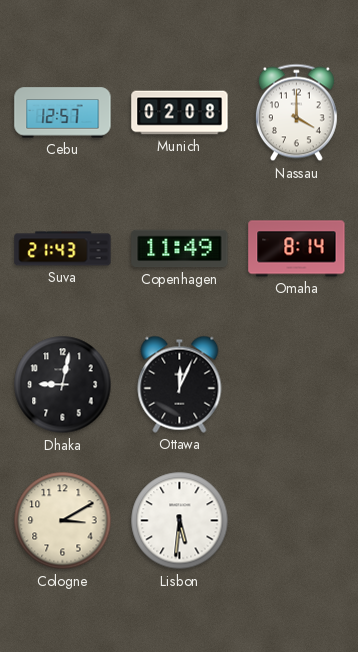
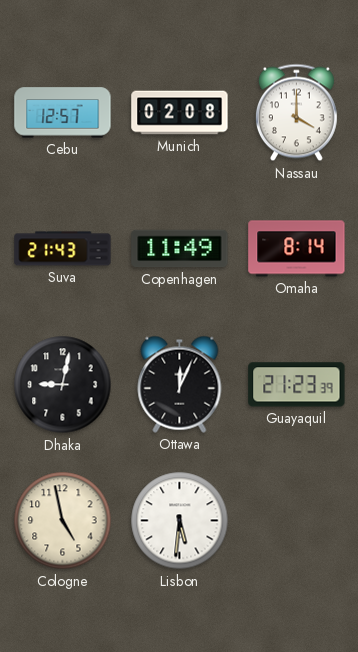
Guayaquil: none -> 21:23
Cologne: 3:10 -> 4:58
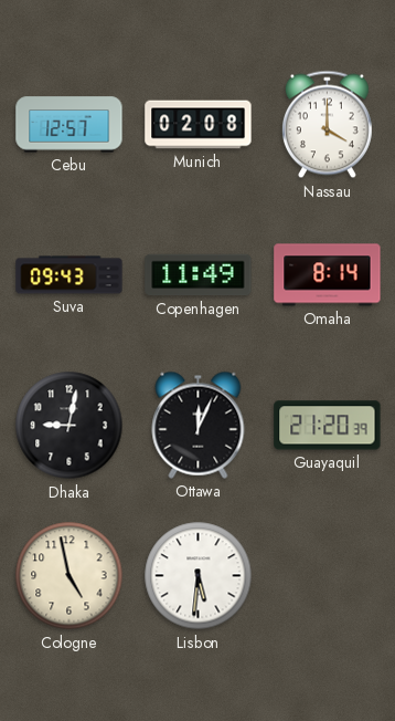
Suva: 21:43 -> 09:43
Guayaquil: 21:23 -> 21:20
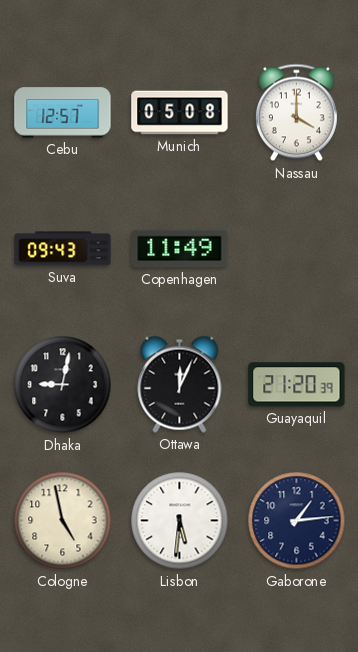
Munich: 02:08 -> 05:08
Omaha: 8:14 -> none
Gaborone: none -> 1:14
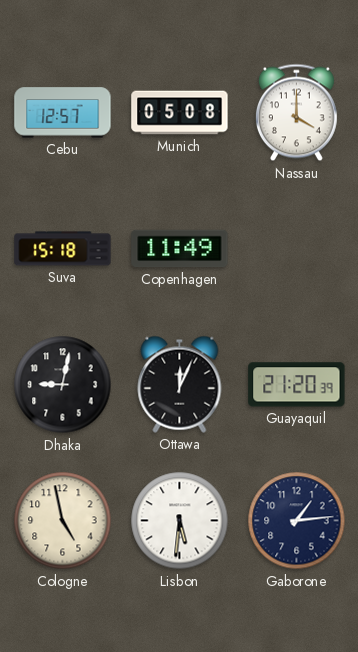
Suva: 09:43 -> 15:18
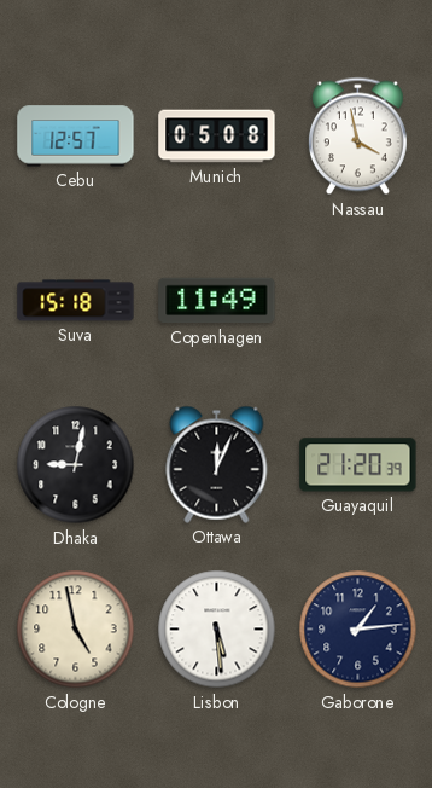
Nassau: 4:00 -> 3:58
Lisbon: 5:31 -> 5:29
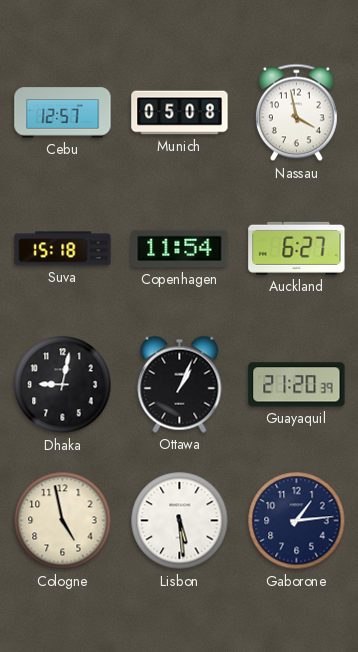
Copenhagen: 11:49 -> 11:54
Auckland: none -> 6:27
Ottawa: 12:04 -> 1:04
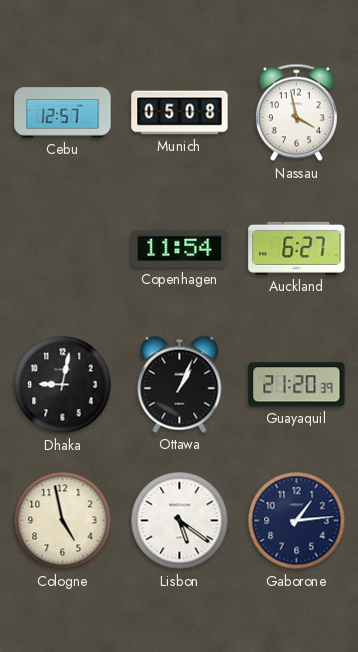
Suva: 15:18 -> none
Lisbon: 5:29 -> 5:21
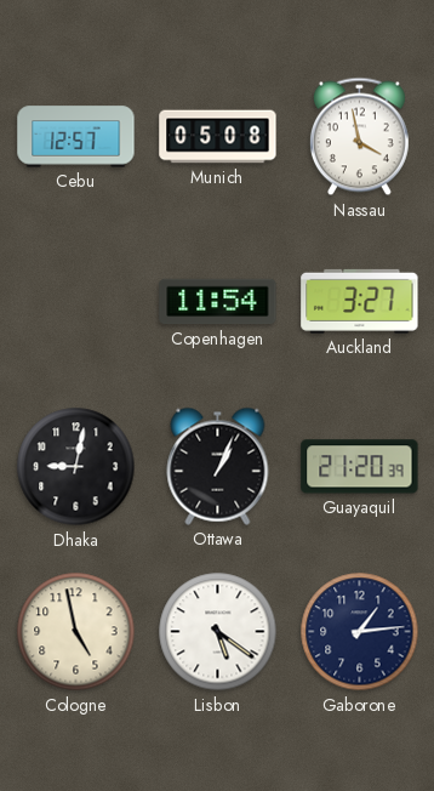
Auckland: 6:27 -> 3:27
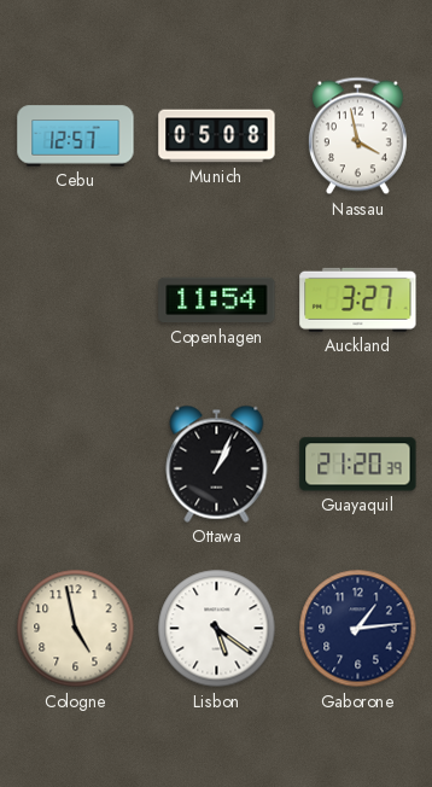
Dhaka: 9:02 -> none
